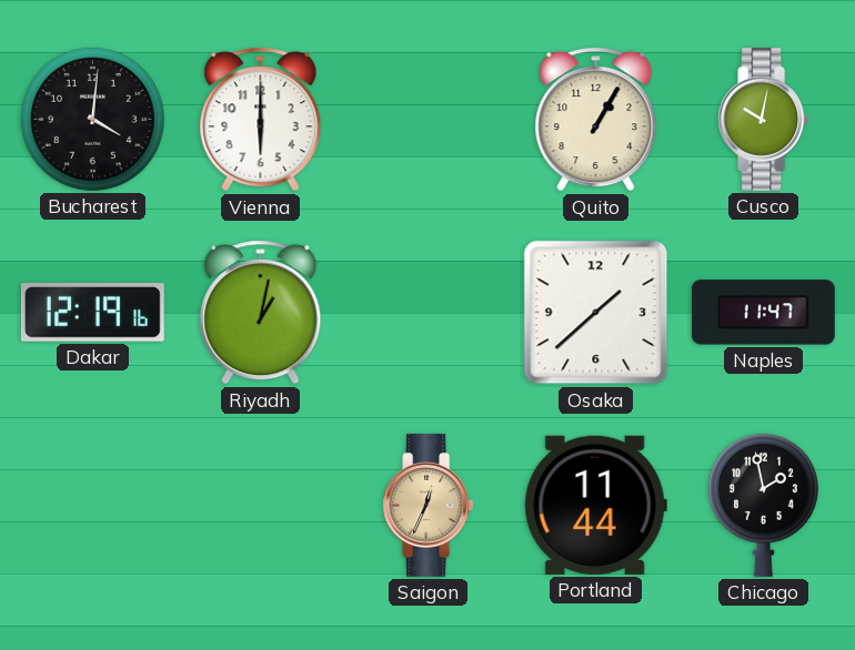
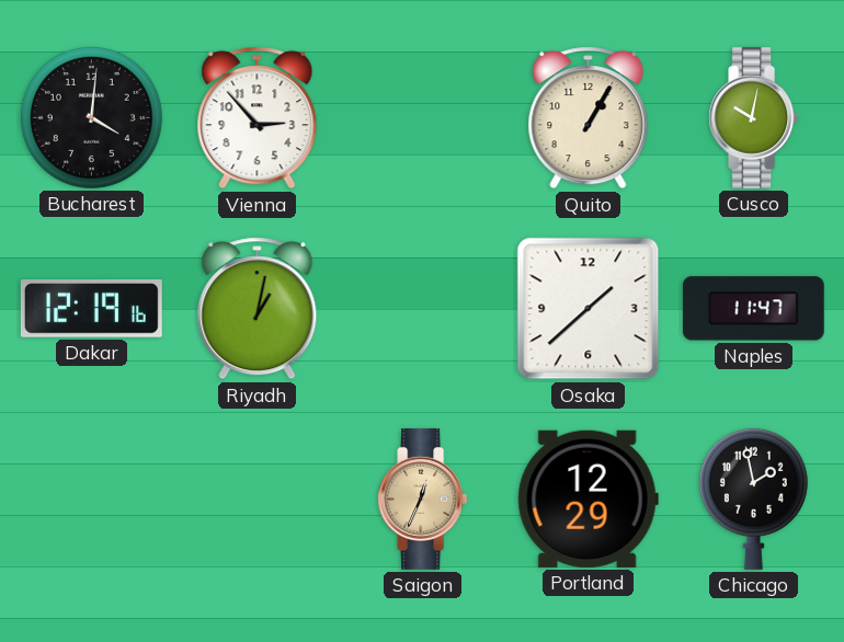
Vienna: 6:00 -> 2:53
Portland: 11:44 -> 12:29
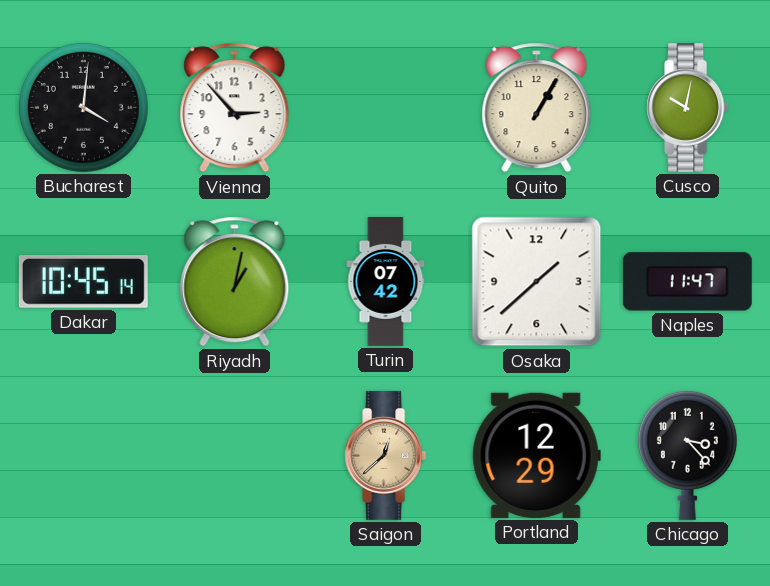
Dakar: 12:19 -> 10:45
Turin: none -> 07:42
Saigon: 12:34 -> 12:38
Chicago: 1:58 -> 3:23
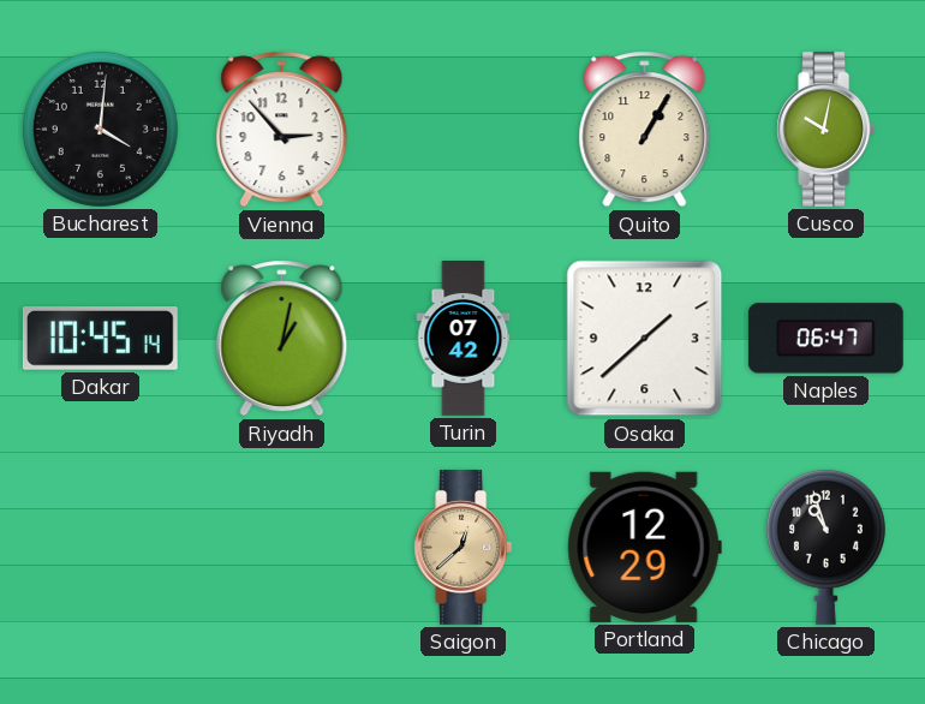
Naples: 11:47 -> 06:47
Chicago: 3:23 -> 10:57
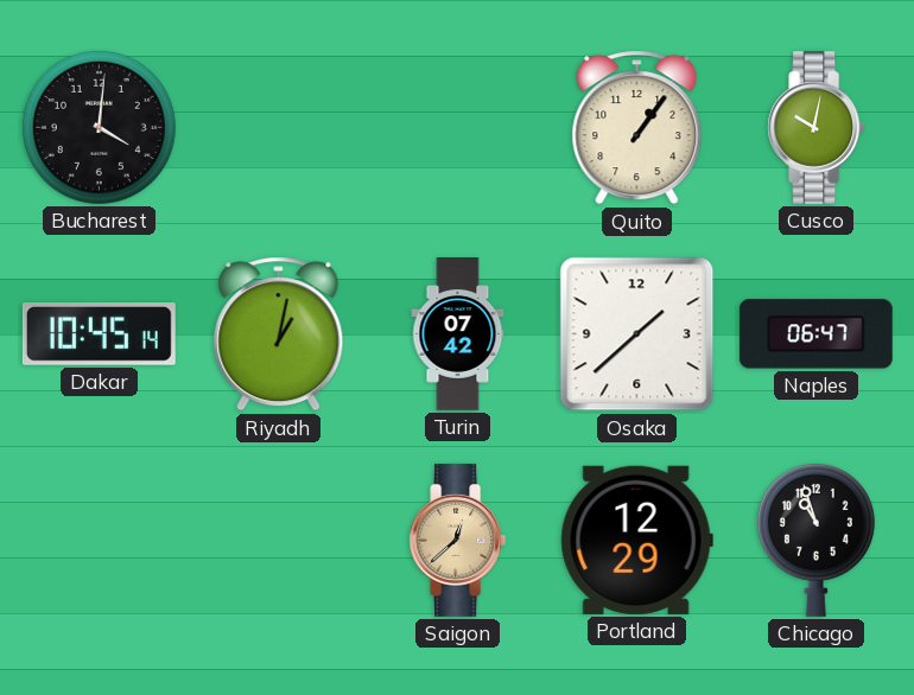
Vienna: 2:53 -> none
Quito: 1:05 -> 1:06
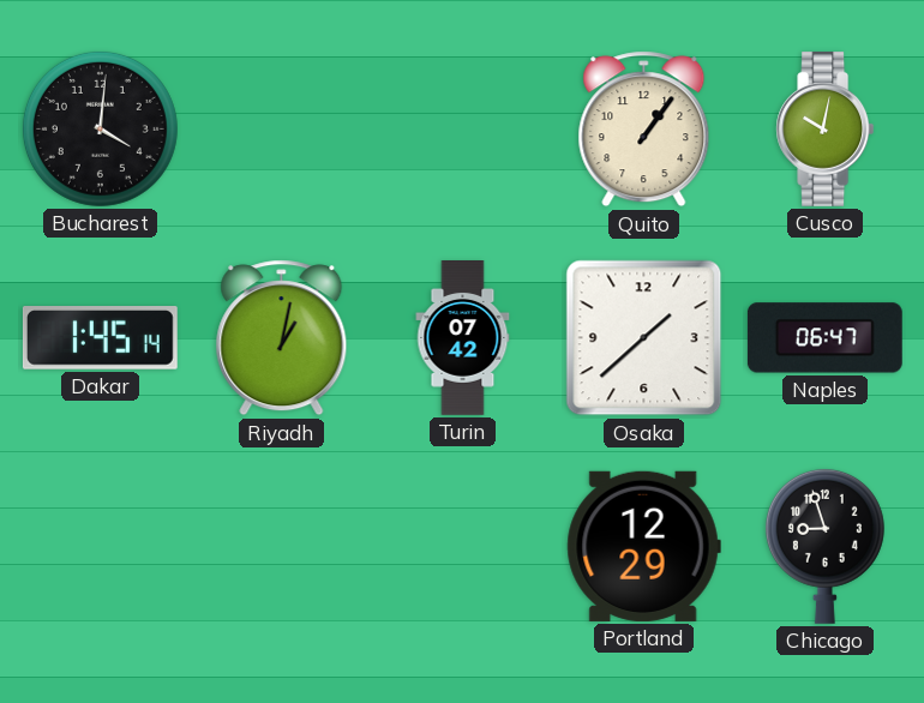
Dakar: 10:45 -> 1:45
Saigon: 12:38 -> none
Chicago: 10:57 -> 8:57
